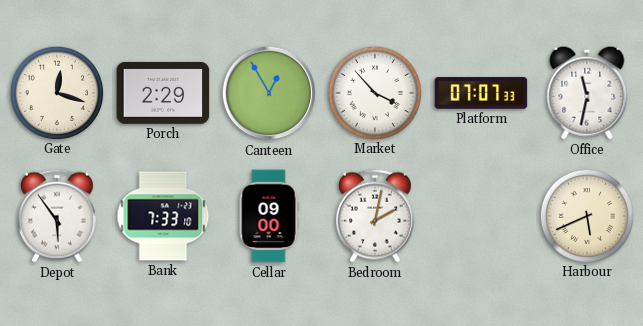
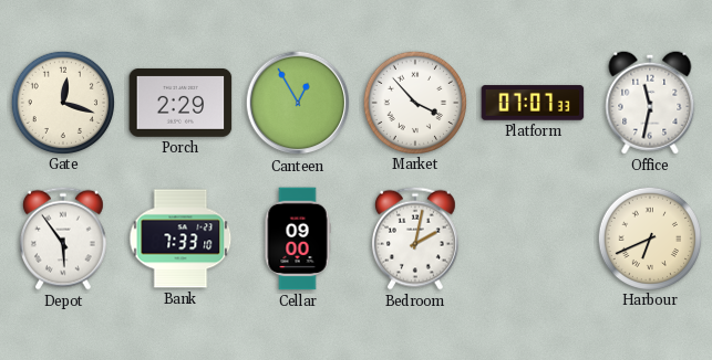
Harbour: 5:41 -> 6:41
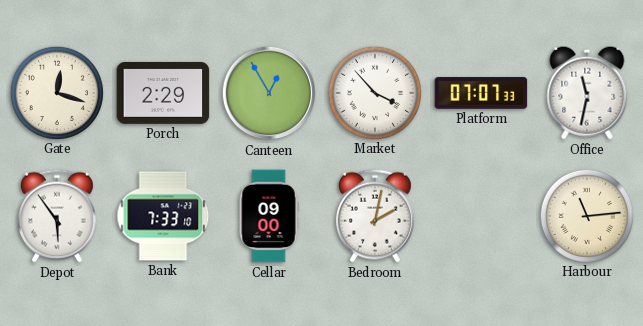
Harbour: 6:41 -> 11:14
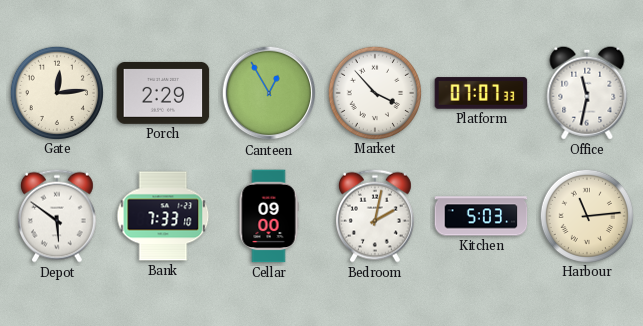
Gate: 12:18 -> 12:14
Depot: 5:54 -> 5:51
Kitchen: none -> 5:03
